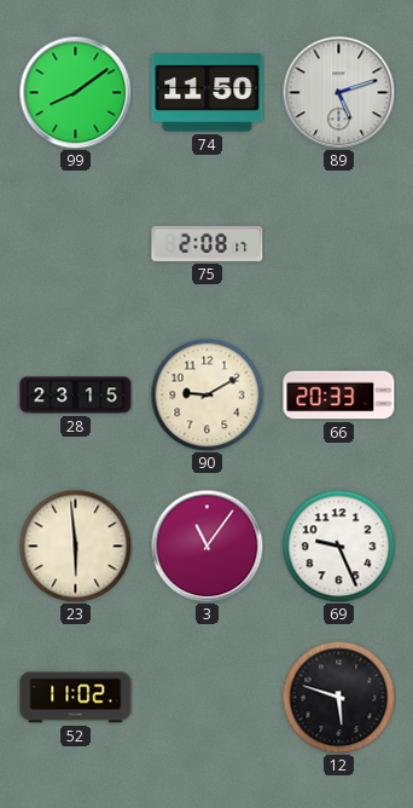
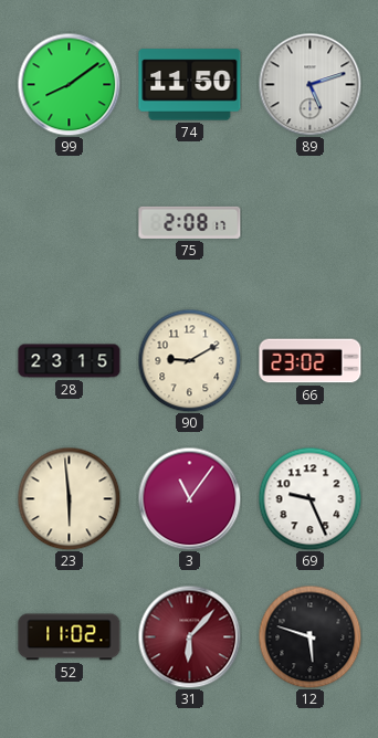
66: 20:33 -> 23:02
31: none -> 6:07
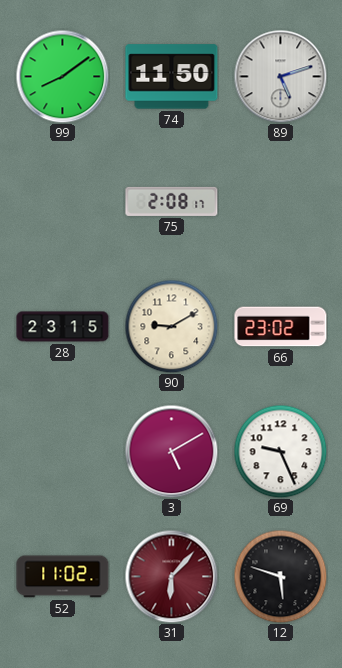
23: 5:59 -> none
3: 11:06 -> 5:10
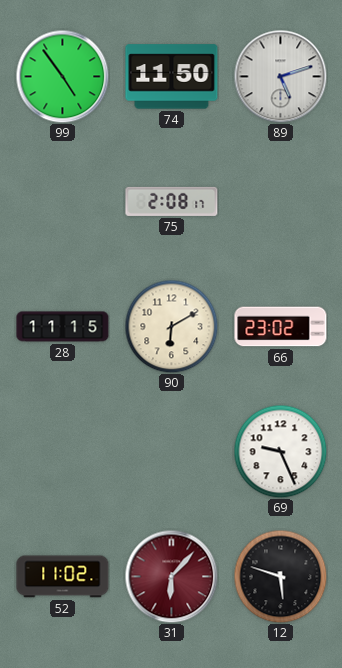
99: 8:09 -> 4:54
28: 23:15 -> 11:15
90: 9:10 -> 6:10
3: 5:10 -> none
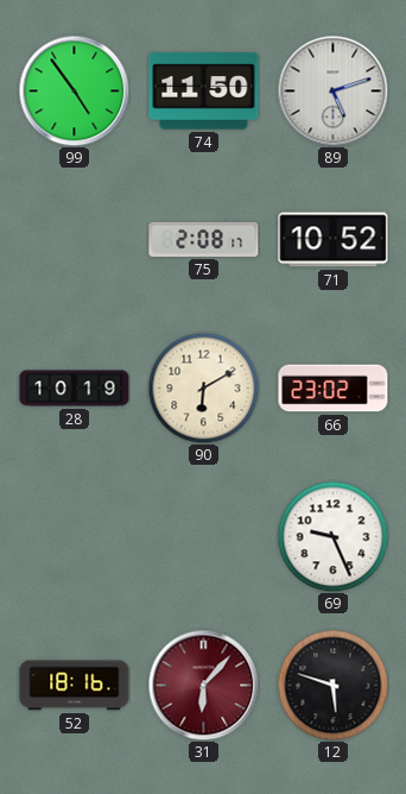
71: none -> 10:52
28: 11:15 -> 10:19
52: 11:02 -> 18:16
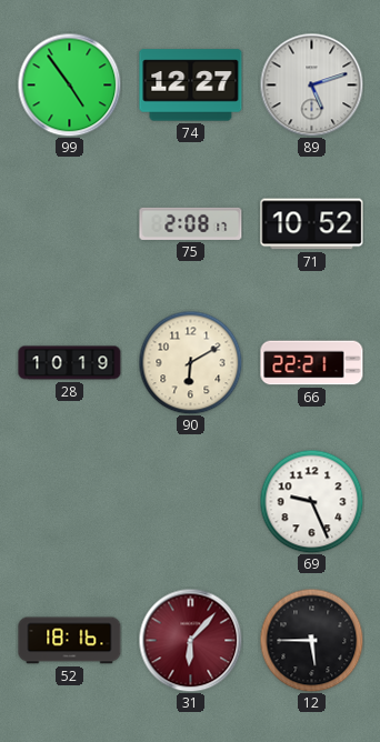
74: 11:50 -> 12:27
66: 23:02 -> 22:21
12: 5:48 -> 5:45
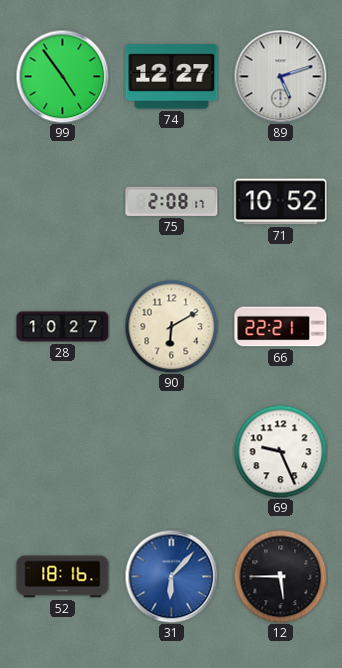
28: 10:19 -> 10:27
31 dial: burgundy -> blue
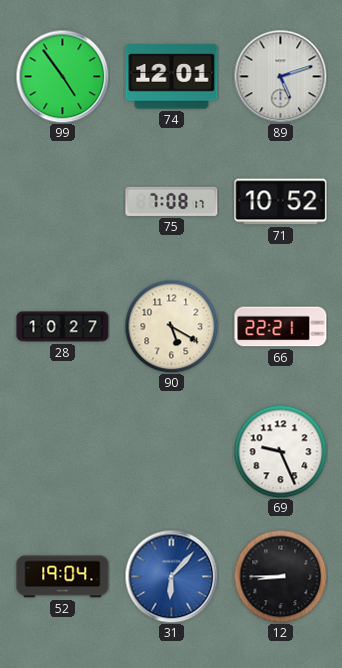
74: 12:27 -> 12:01
75: 2:08 -> 7:08
90: 6:10 -> 5:20
52: 18:16 -> 19:04
12: 5:45 -> 8:45
